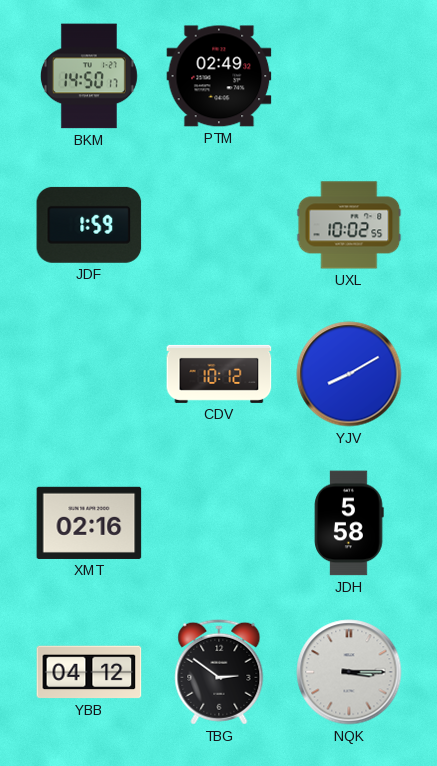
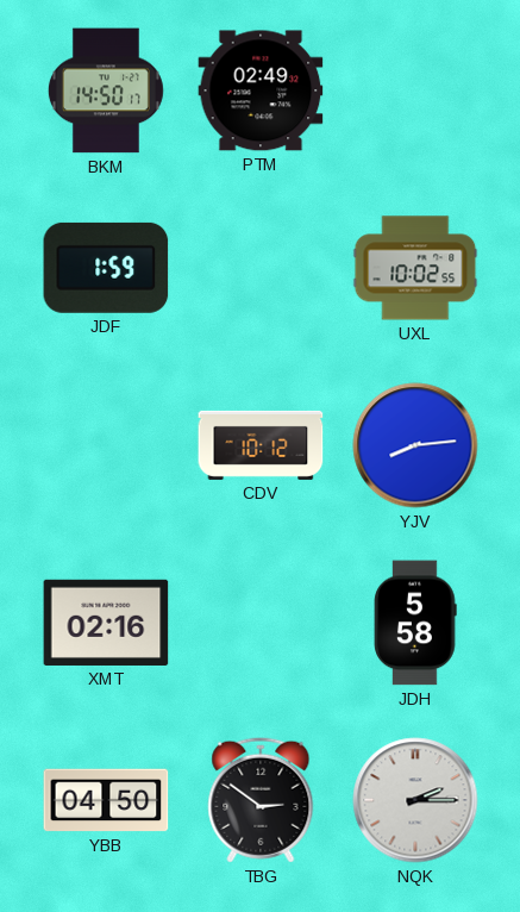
YJV: 8:10 -> 8:14
YBB: 04:12 -> 04:50
NQK: 3:15 -> 2:15
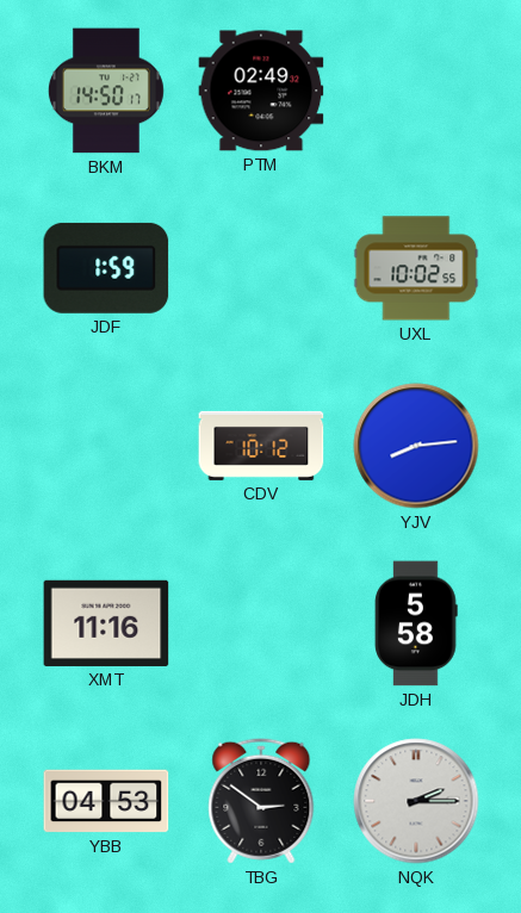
XMT: 02:16 -> 11:16
YBB: 04:50 -> 04:53
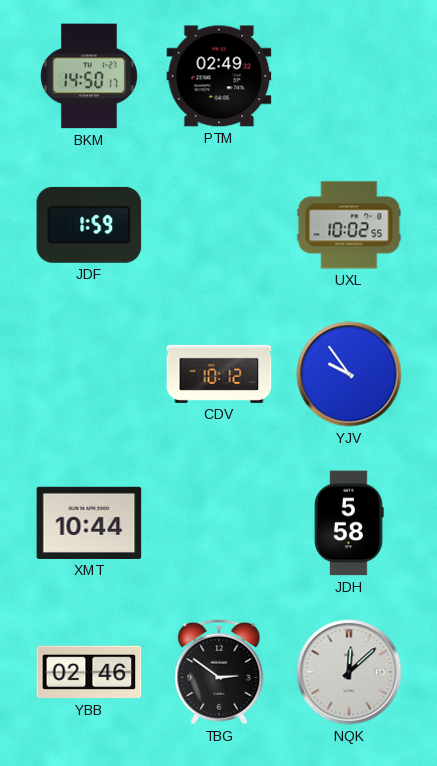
YJV: 8:14 -> 9:54
XMT: 11:16 -> 10:44
YBB: 04:53 -> 02:46
NQK: 2:15 -> 12:08
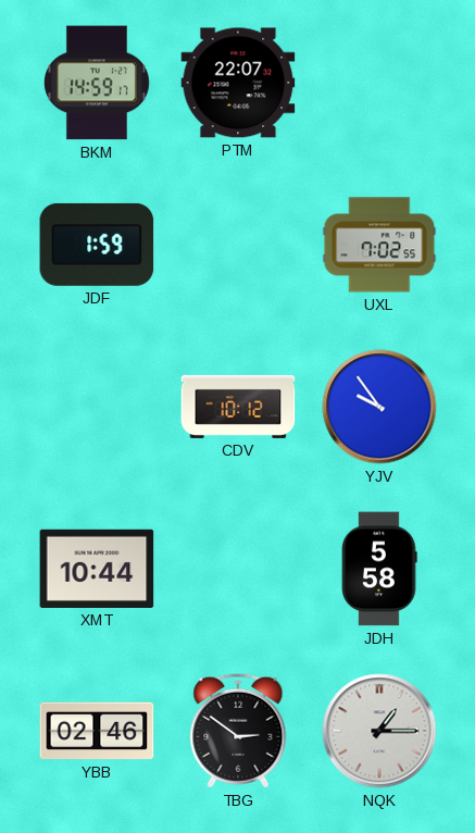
BKM: 14:50 -> 14:59
PTM: 02:49 -> 22:07
UXL: 10:02 -> 7:02
NQK: 12:08 -> 1:15
